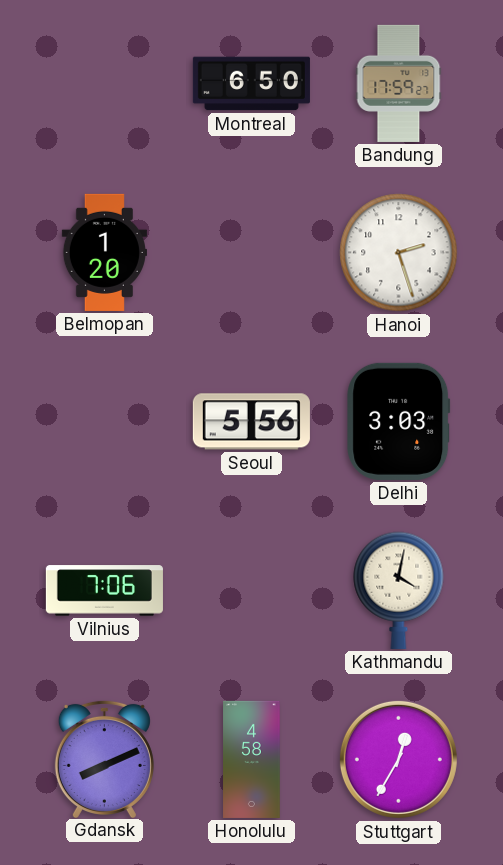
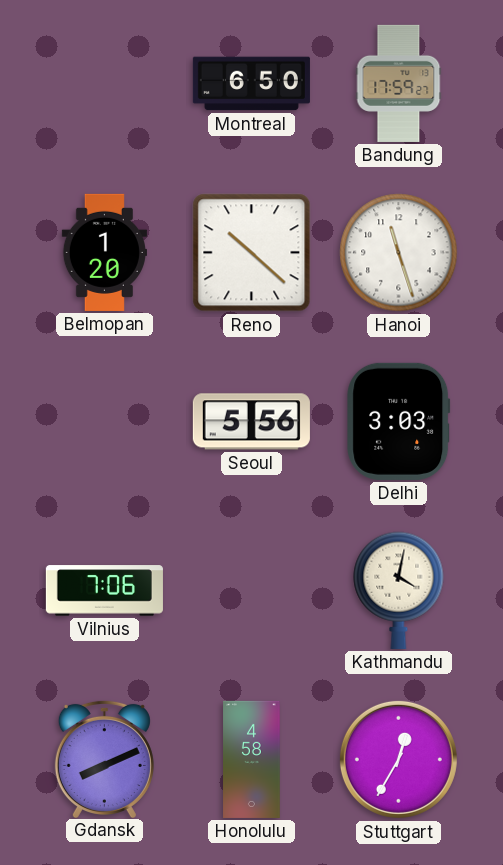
Reno: none -> 10:22
Hanoi: 2:27 -> 11:27
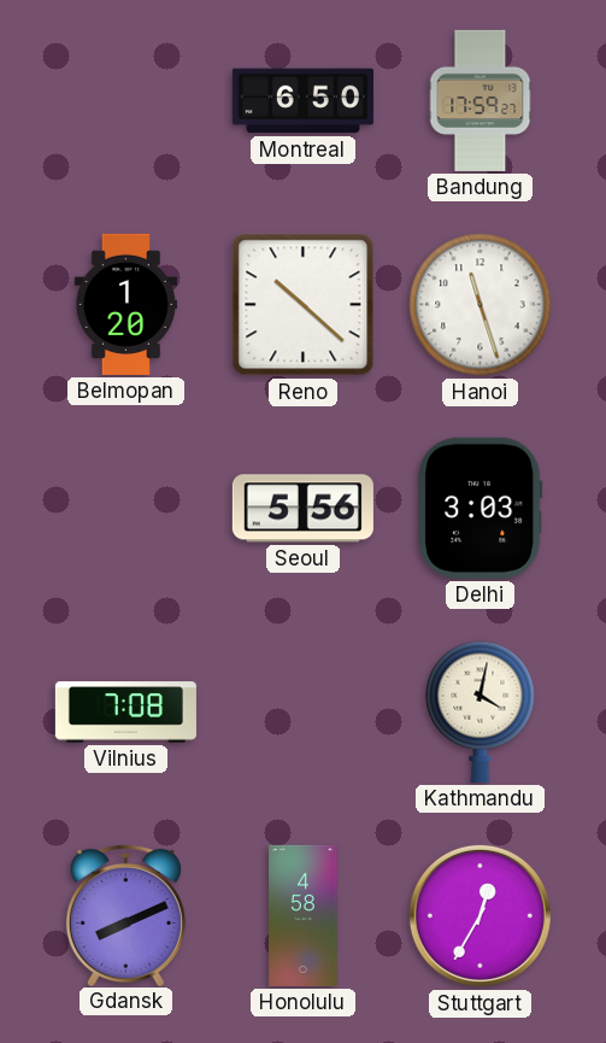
Vilnius: 7:06 -> 7:08
